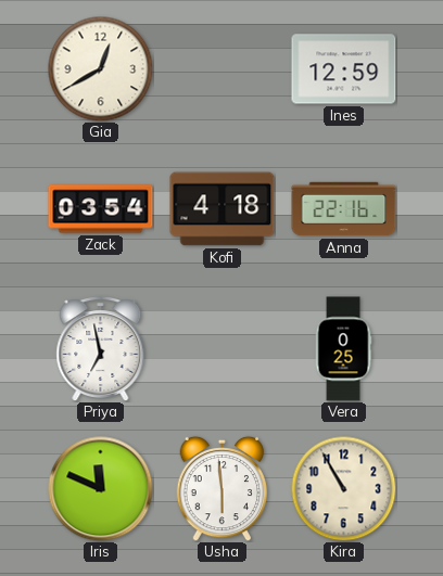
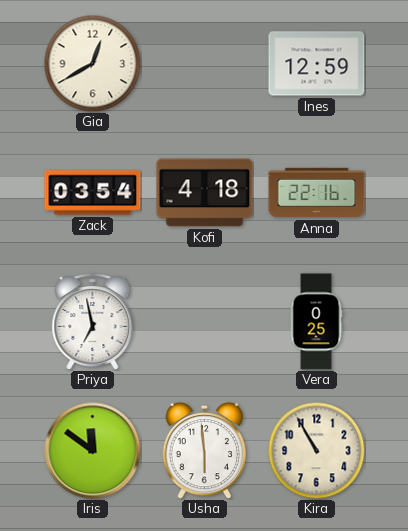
Iris: 11:49 -> 11:51
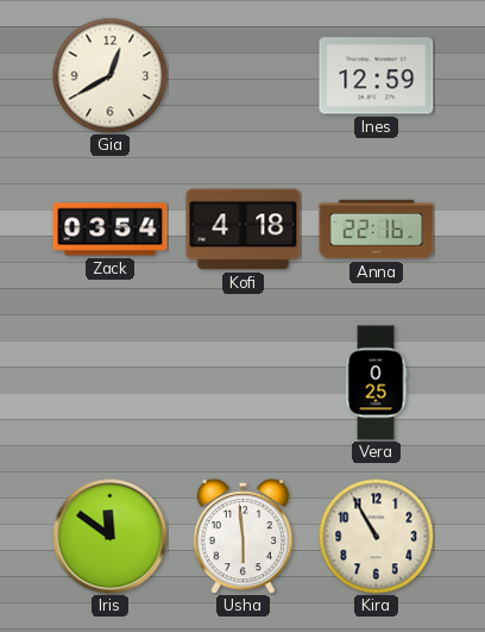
Priya: 6:58 -> none
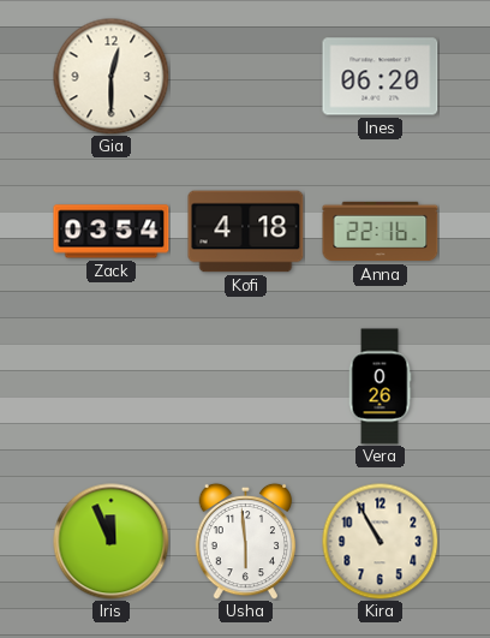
Gia: 12:40 -> 12:30
Ines: 12:59 -> 06:20
Vera: 0:25 -> 0:26
Iris: 11:51 -> 11:56
